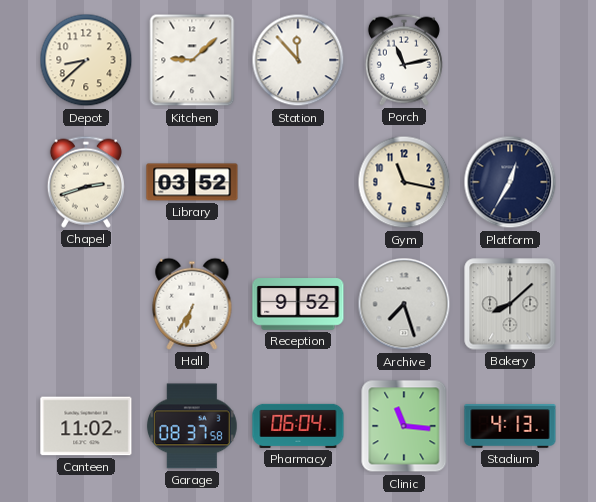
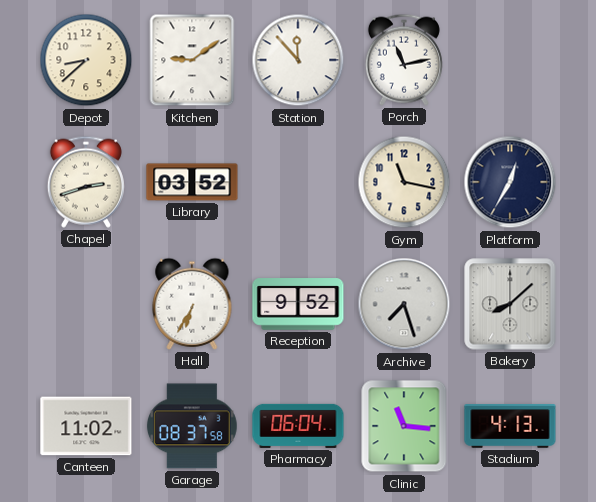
Kitchen: 9:08 -> 9:09
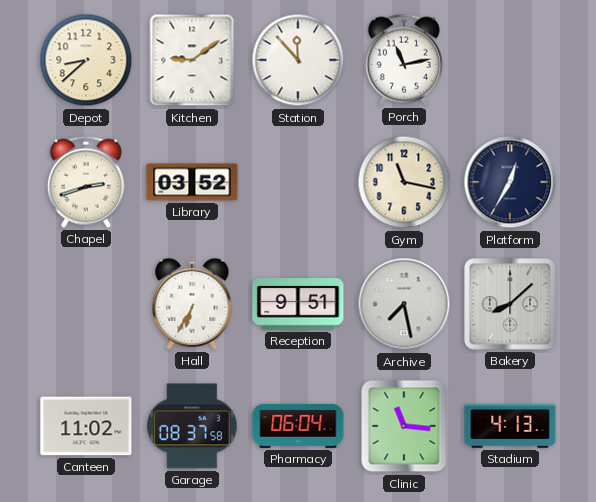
Reception: 9:52 -> 9:51
Archive: 7:27 -> 7:28
